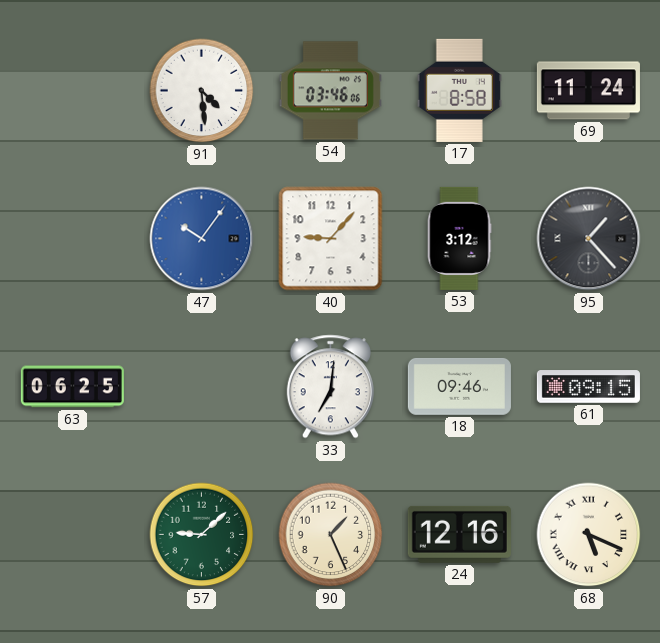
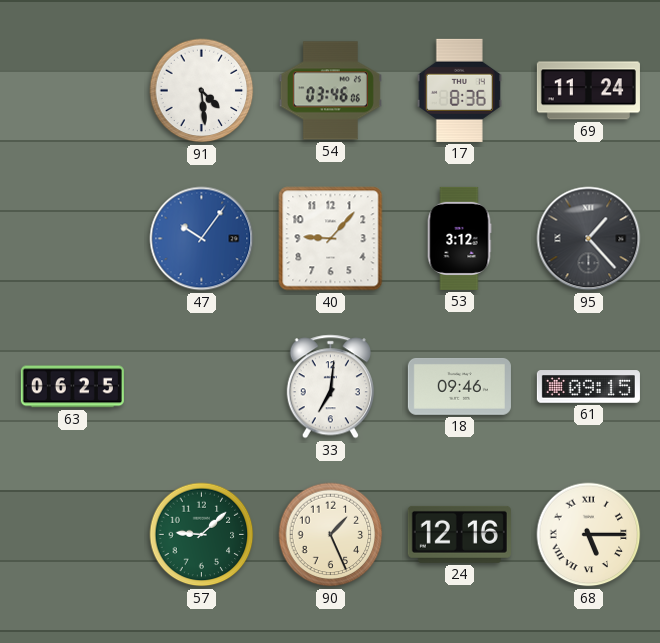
17: 8:58 -> 8:36
68: 5:19 -> 5:15
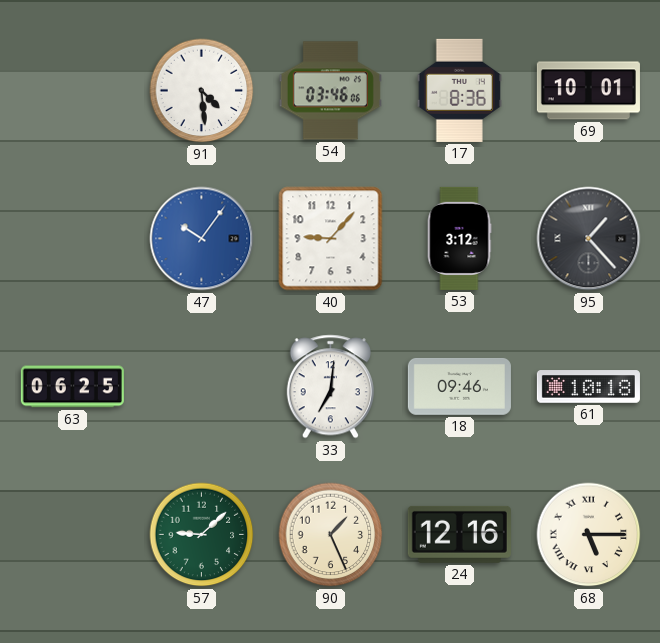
69: 11:24 -> 10:01
61: 09:15 -> 10:18
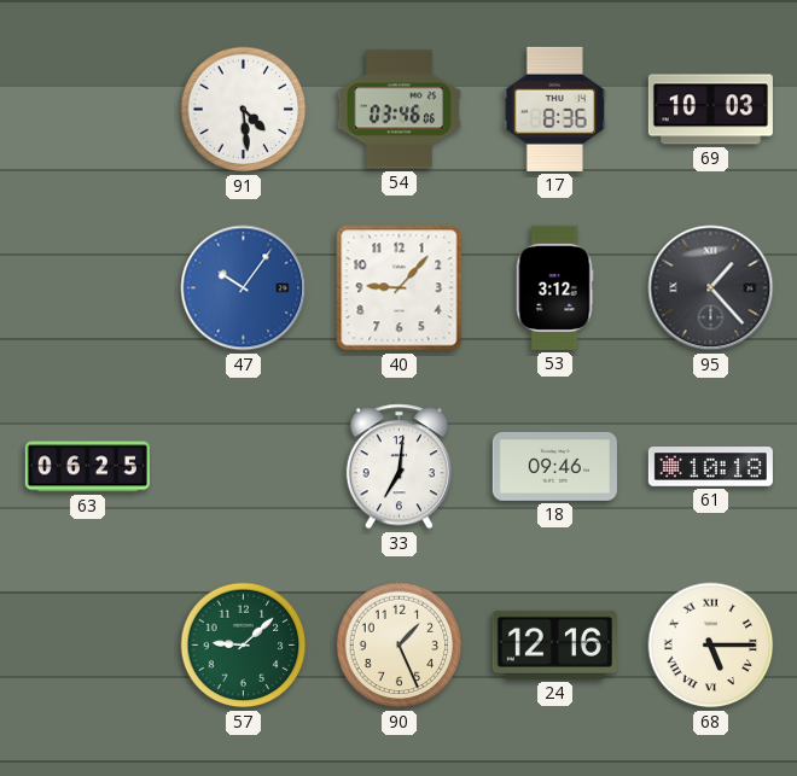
69: 10:01 -> 10:03
